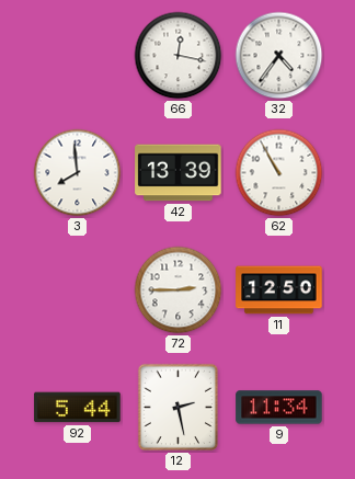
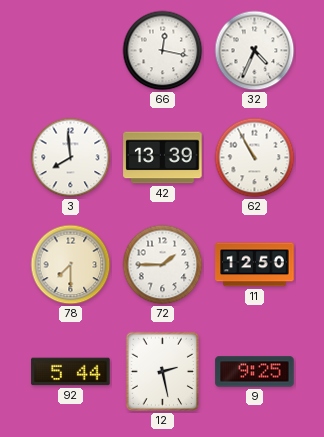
32: 4:36 -> 4:34
78: none -> 7:30
72: 2:45 -> 1:45
9: 11:34 -> 9:25
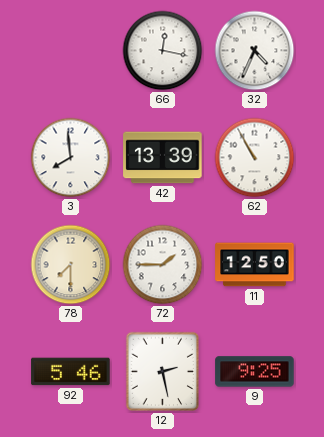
92: 5:44 -> 5:46
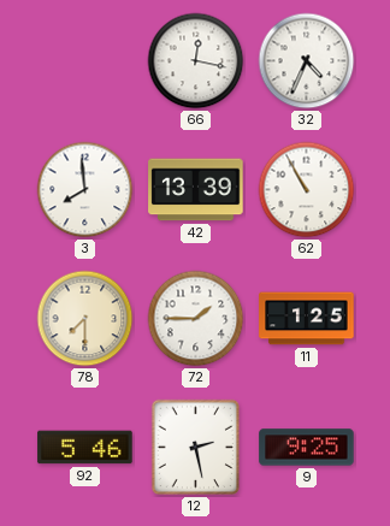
11: 12:50 -> 1:25
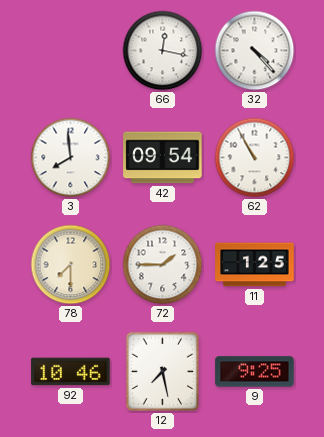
32: 4:34 -> 4:23
42: 13:39 -> 09:54
92: 5:46 -> 10:46
12: 2:28 -> 7:28
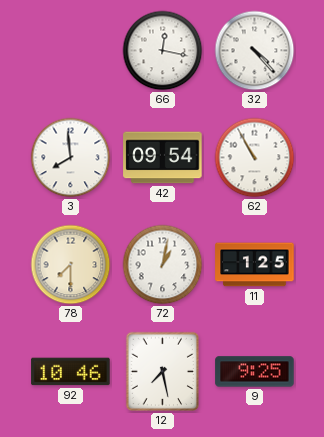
72: 1:45 -> 1:02
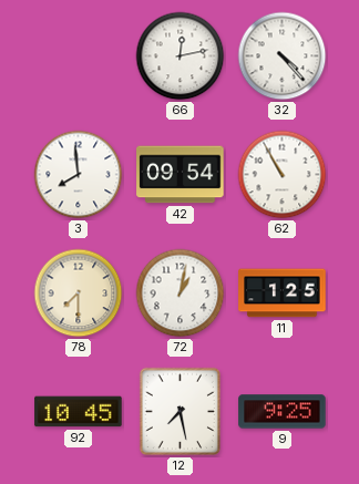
66: 12:17 -> 12:13
92: 10:46 -> 10:45
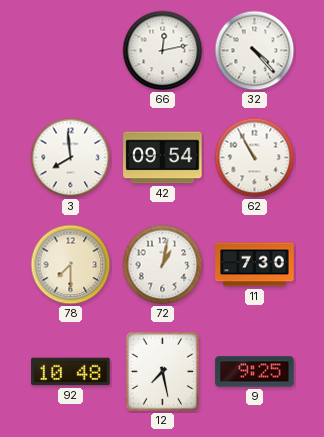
11: 1:25 -> 7:30
92: 10:45 -> 10:48
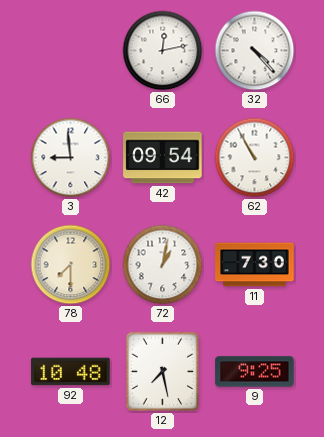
3: 7:59 -> 8:59
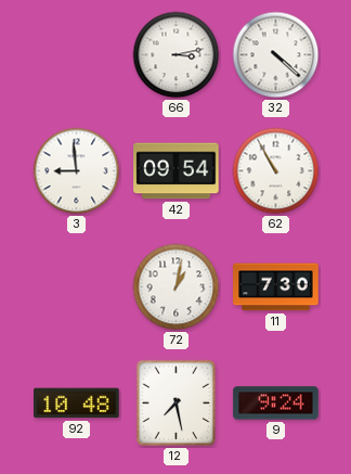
66: 12:13 -> 3:13
32: 4:23 -> 4:22
78: 7:30 -> none
9: 9:25 -> 9:24
